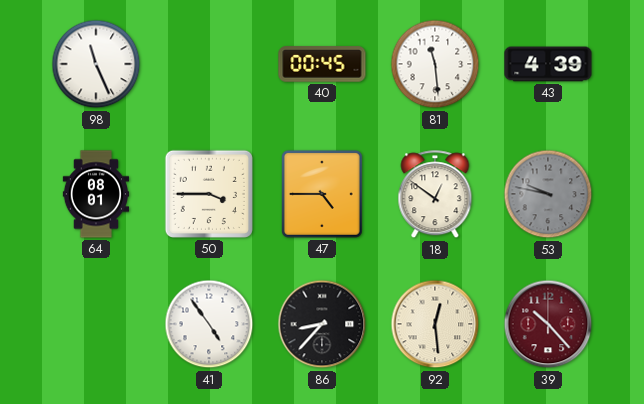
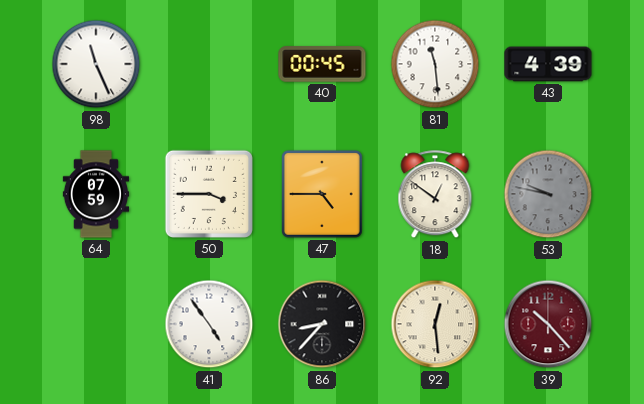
64: 08:01 -> 07:59
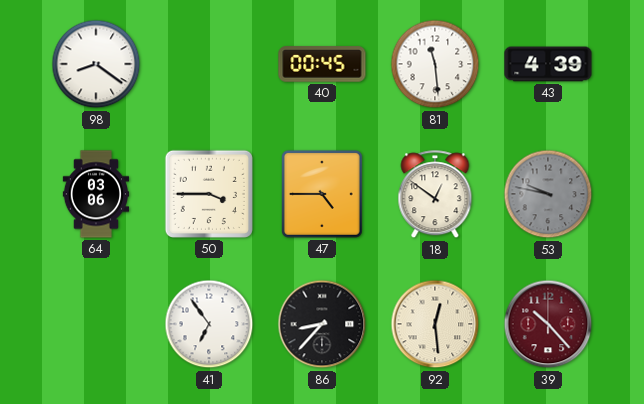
98: 11:26 -> 8:21
64: 07:59 -> 03:06
41: 4:54 -> 6:54
